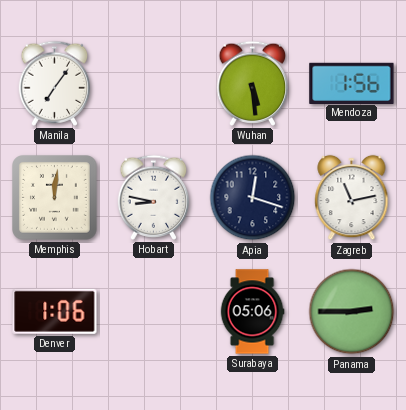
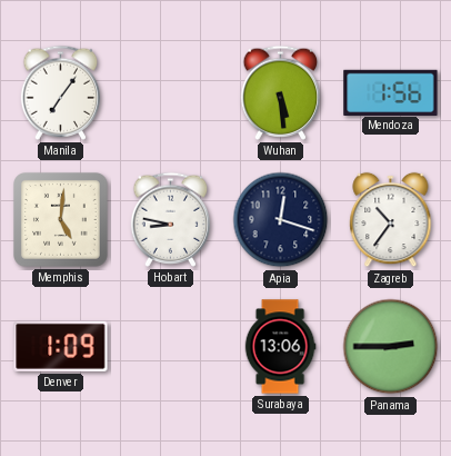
Memphis: 12:01 -> 5:01
Zagreb: 11:13 -> 10:36
Denver: 1:06 -> 1:09
Surabaya: 05:06 -> 13:06
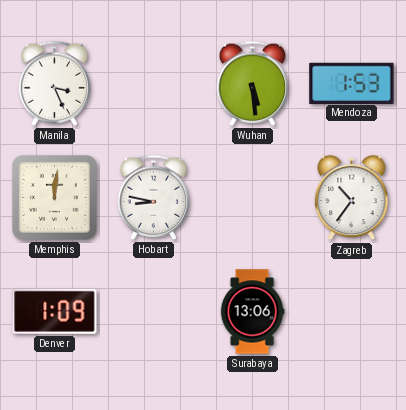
Manila: 7:06 -> 3:26
Mendoza: 1:56 -> 1:53
Memphis: 5:01 -> 12:01
Apia: 12:18 -> none
Panama: 2:45 -> none
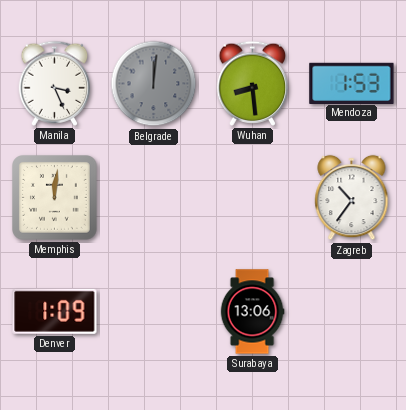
Belgrade: none -> 12:01
Wuhan: 5:29 -> 8:29
Hobart: 8:47 -> none
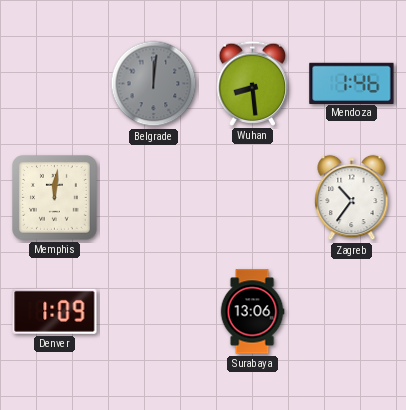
Manila: 3:26 -> none
Mendoza: 1:53 -> 1:46
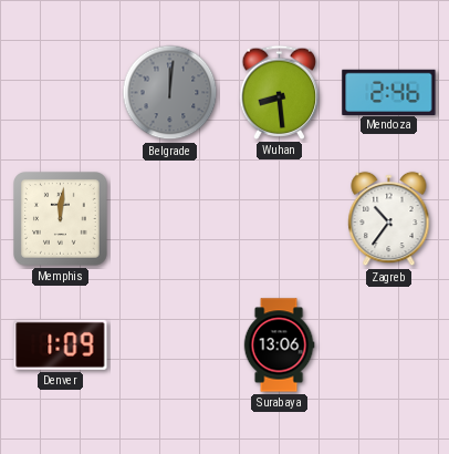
Mendoza: 1:46 -> 2:46
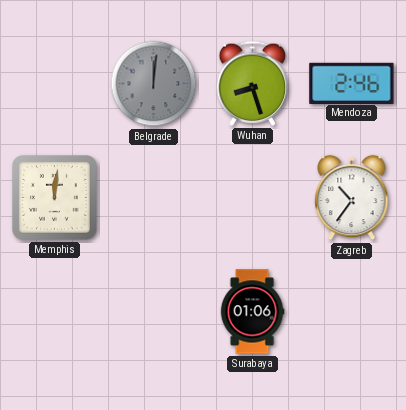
Wuhan: 8:29 -> 8:27
Denver: 1:09 -> none
Surabaya: 13:06 -> 01:06
